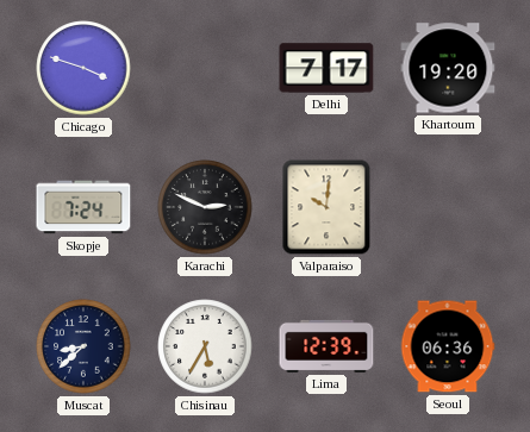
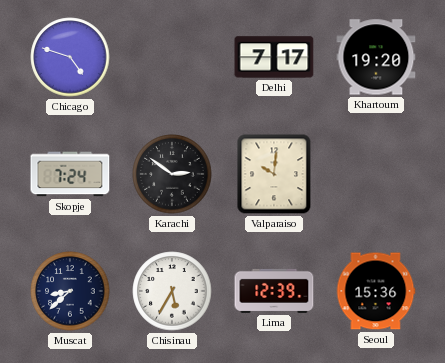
Chicago: 3:48 -> 4:48
Karachi: 2:49 -> 2:51
Seoul: 06:36 -> 15:36
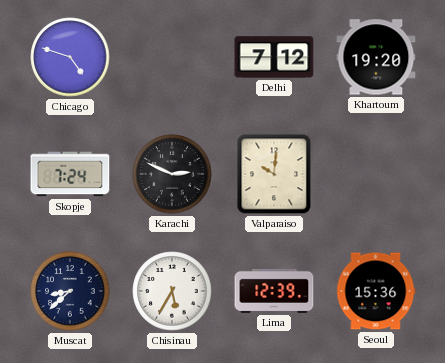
Delhi: 7:17 -> 7:12
Karachi: 2:51 -> 2:49
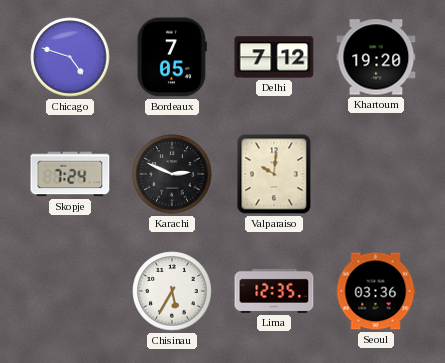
Bordeaux: none -> 7:05
Muscat: 8:38 -> none
Lima: 12:39 -> 12:35
Seoul: 15:36 -> 03:36
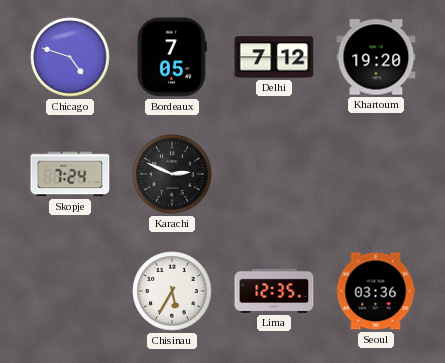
Valparaiso: 10:01 -> none
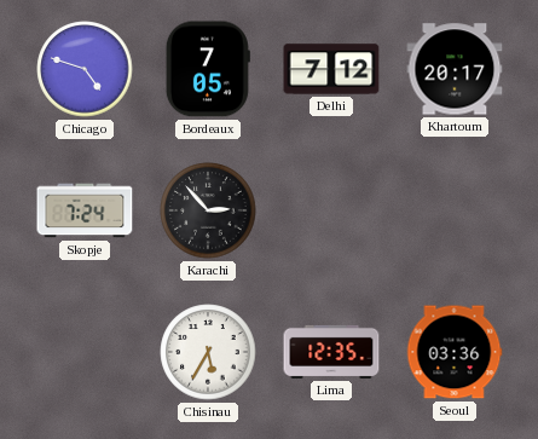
Khartoum: 19:20 -> 20:17
Karachi: 2:49 -> 2:53
